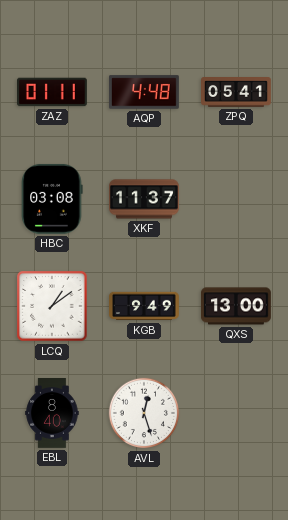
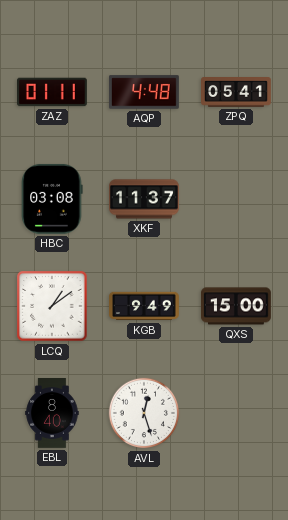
QXS: 13:00 -> 15:00
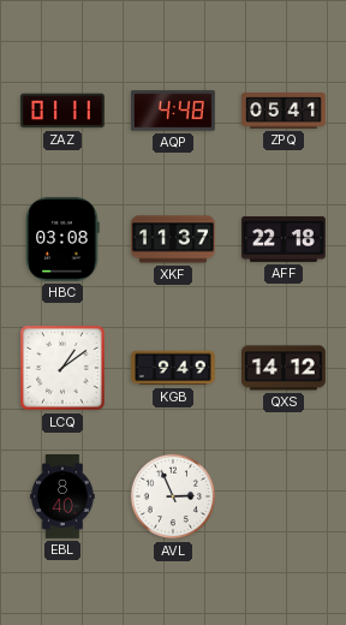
AFF: none -> 22:18
QXS: 15:00 -> 14:12
AVL: 12:27 -> 2:56
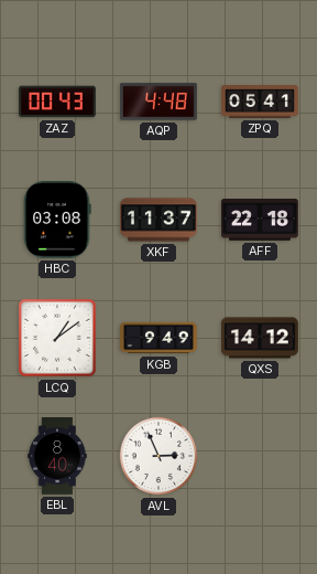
ZAZ: 01:11 -> 00:43
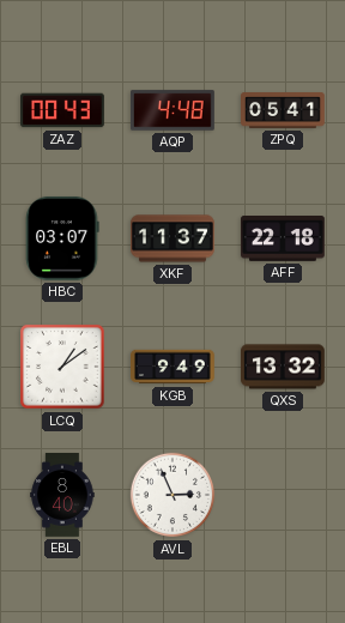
HBC: 03:08 -> 03:07
QXS: 14:12 -> 13:32
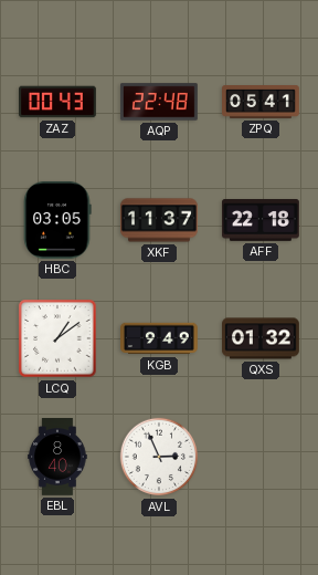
AQP: 4:48 -> 22:48
HBC: 03:07 -> 03:05
QXS: 13:32 -> 01:32
